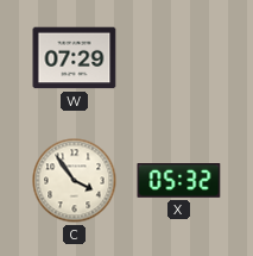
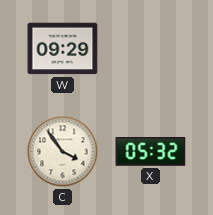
W: 07:29 -> 09:29
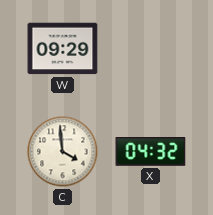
C: 3:54 -> 3:59
X: 05:32 -> 04:32
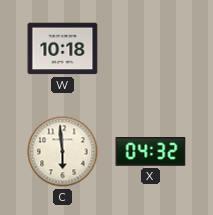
W: 09:29 -> 10:18
C: 3:59 -> 5:59
